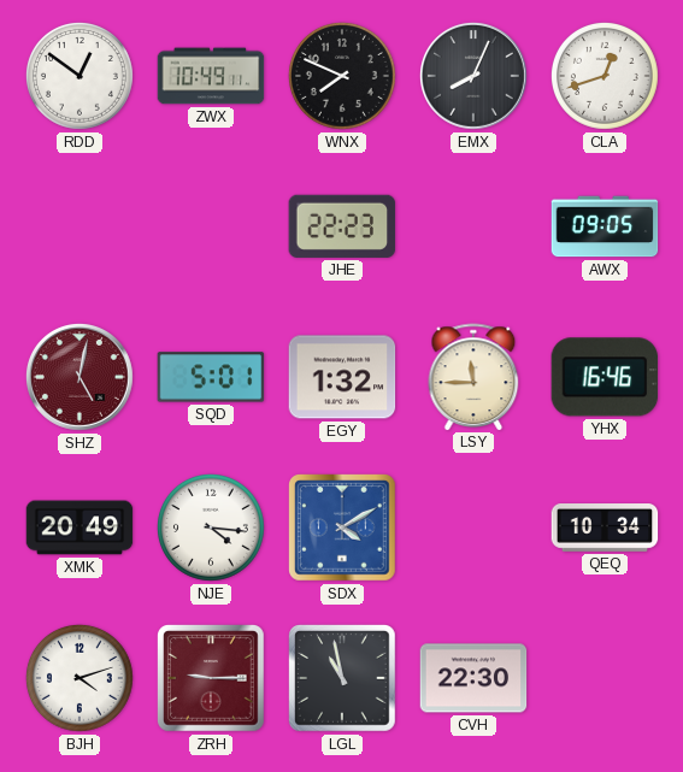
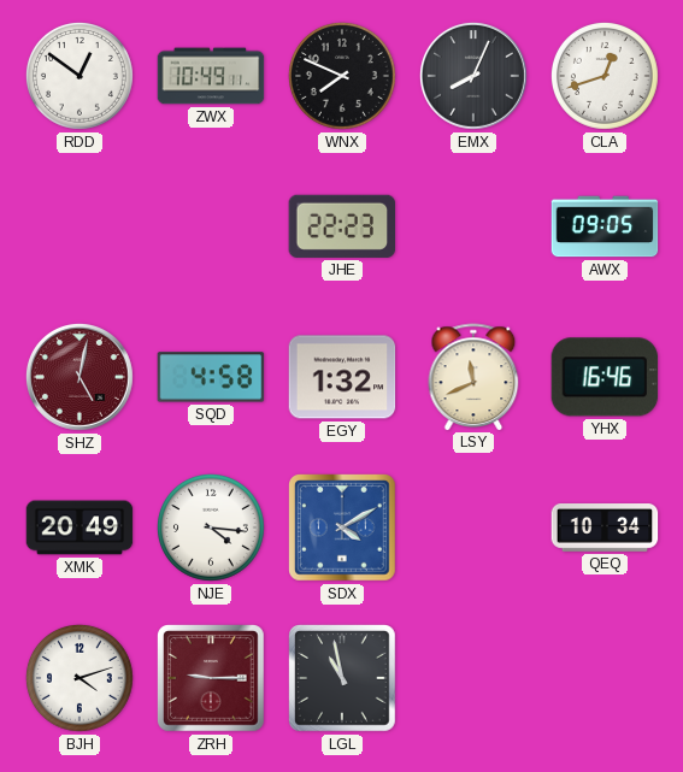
SQD: 5:01 -> 4:58
LSY: 11:45 -> 11:41
CVH: 22:30 -> none
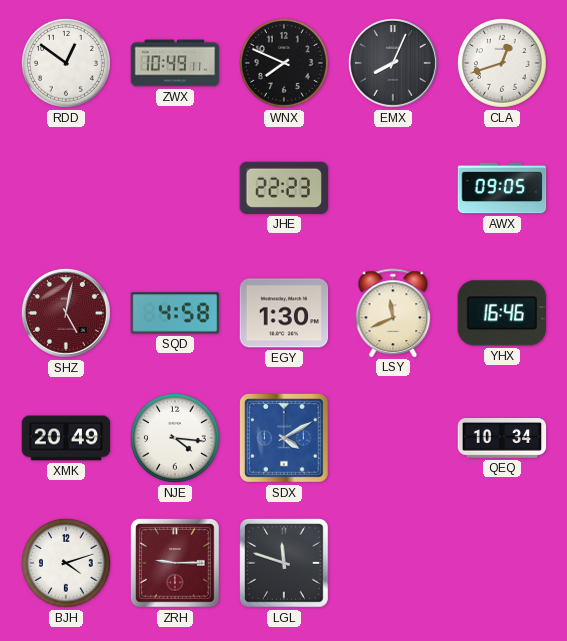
EGY: 1:32 -> 1:30
LGL: 10:58 -> 11:48
